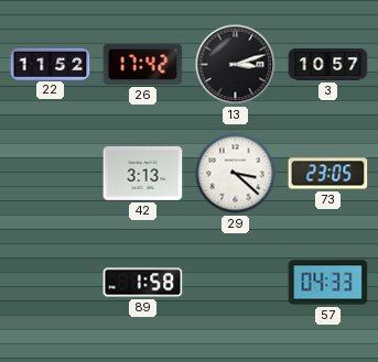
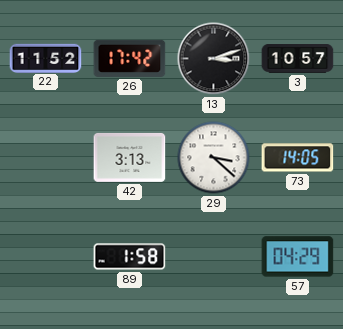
73: 23:05 -> 14:05
57: 04:33 -> 04:29
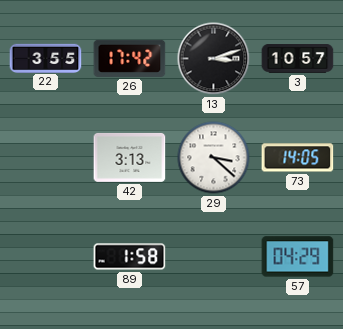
22: 11:52 -> 3:55
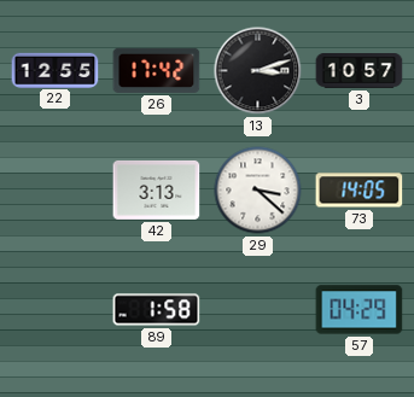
22: 3:55 -> 12:55
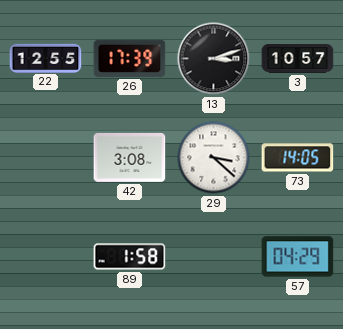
26: 17:42 -> 17:39
42: 3:13 -> 3:08
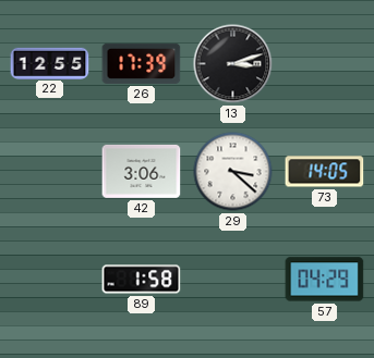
3: 10:57 -> none
42: 3:08 -> 3:06
